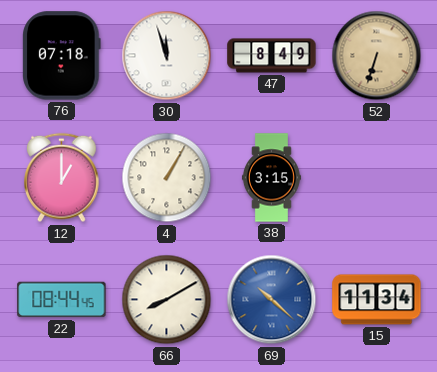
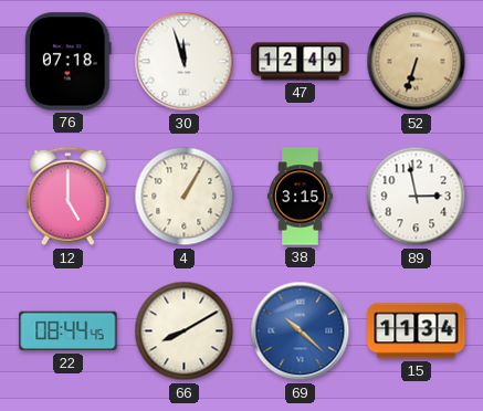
47: 8:49 -> 12:49
12: 1:00 -> 5:00
89: none -> 2:58
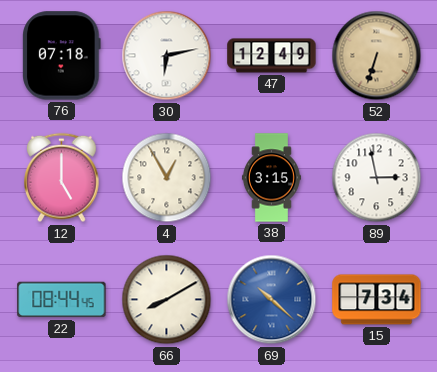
30: 11:57 -> 6:13
4: 1:05 -> 12:55
15: 11:34 -> 7:34
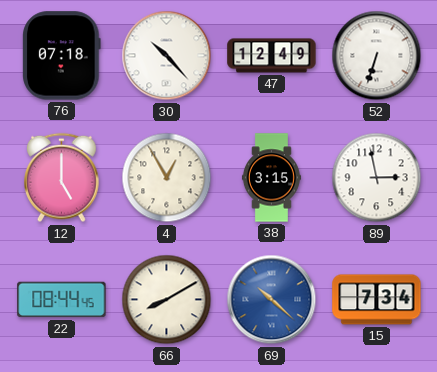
30: 6:13 -> 10:23
52 dial: champagne -> white
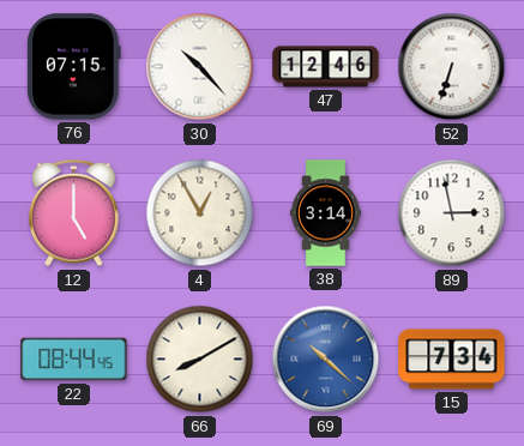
76: 07:18 -> 07:15
47: 12:49 -> 12:46
38: 3:15 -> 3:14
